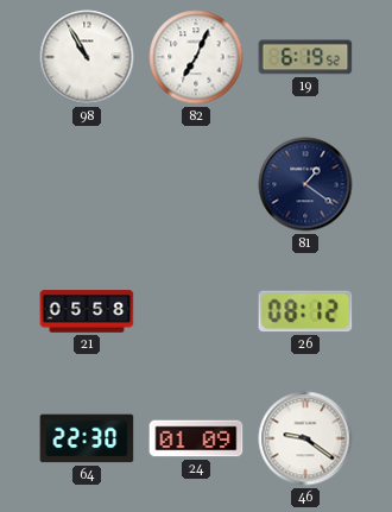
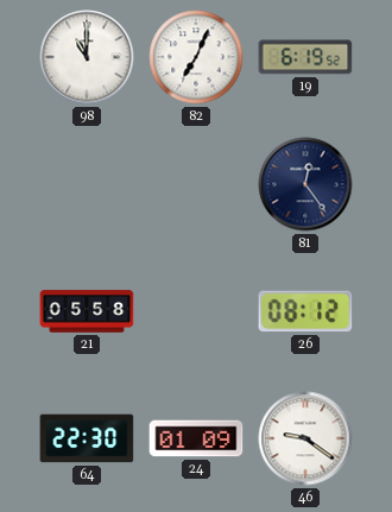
98: 10:55 -> 11:00
81: 1:21 -> 12:24
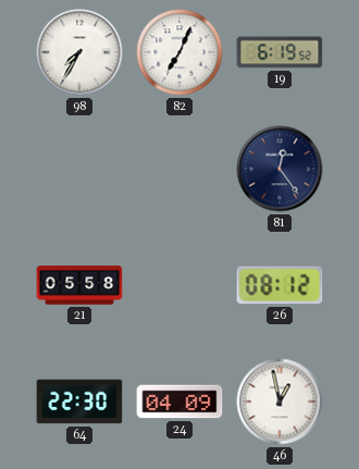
98: 11:00 -> 7:35
24: 01:09 -> 04:09
46: 9:21 -> 12:58
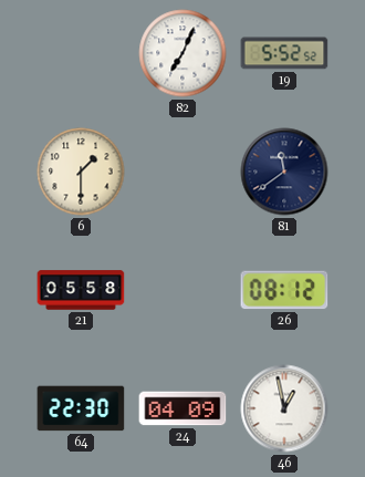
98: 7:35 -> none
19: 6:19 -> 5:52
6: none -> 1:30
81: 12:24 -> 11:39
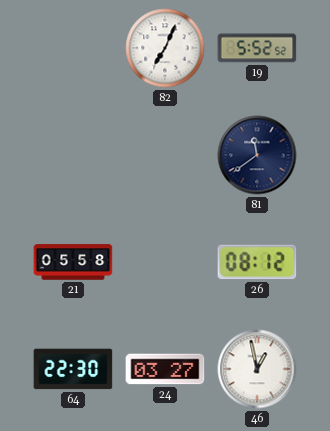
6: 1:30 -> none
24: 04:09 -> 03:27
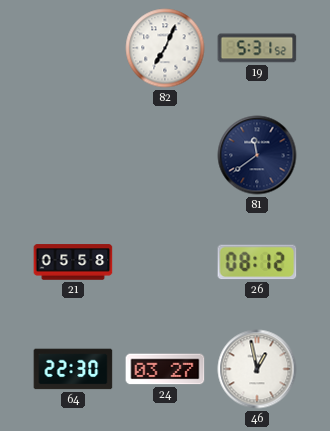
19: 5:52 -> 5:31
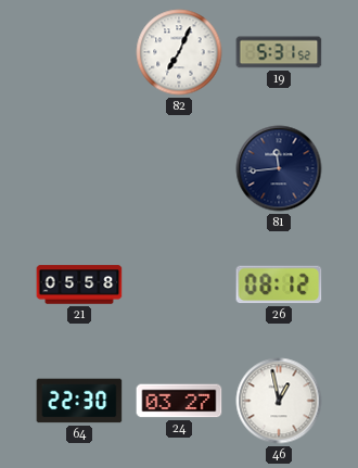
81: 11:39 -> 11:44
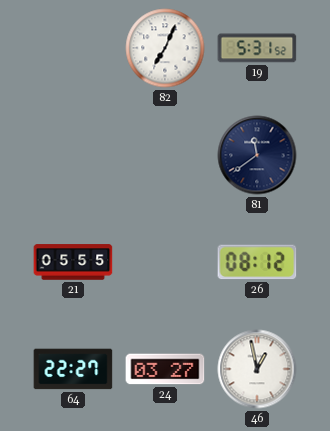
81: 11:44 -> 11:39
21: 05:58 -> 05:55
64: 22:30 -> 22:27
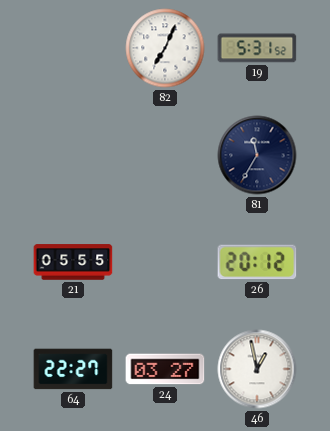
81: 11:39 -> 11:35
26: 08:12 -> 20:12
